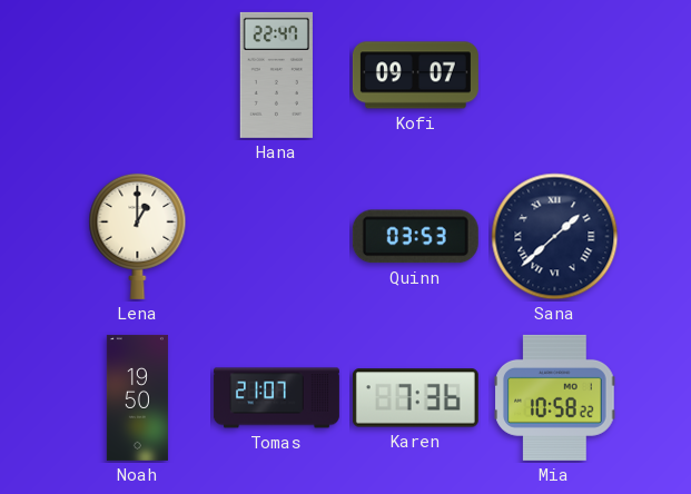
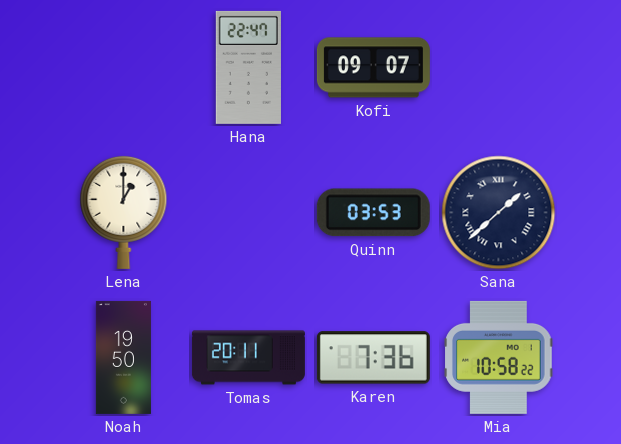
Tomas: 21:07 -> 20:11
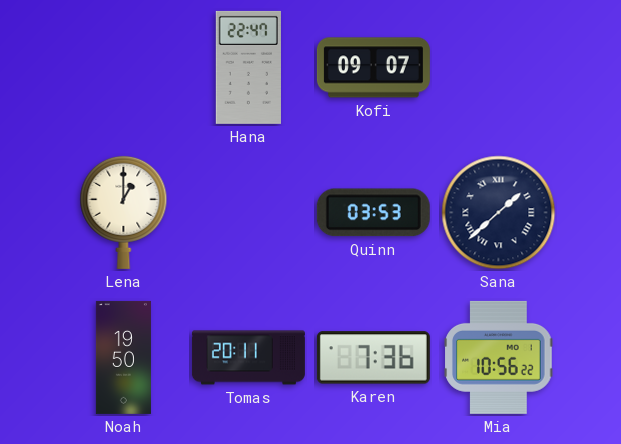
Mia: 10:58 -> 10:56
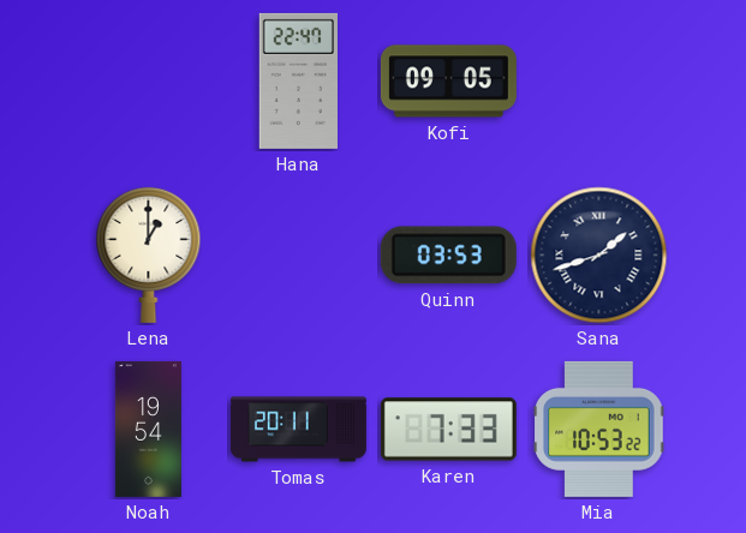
Kofi: 09:07 -> 09:05
Sana: 1:38 -> 1:42
Noah: 19:50 -> 19:54
Karen: 7:36 -> 7:33
Mia: 10:56 -> 10:53
